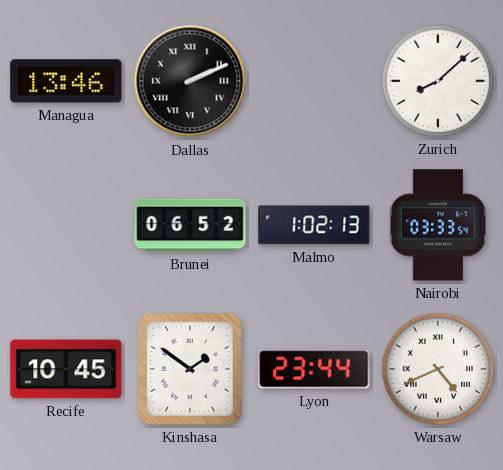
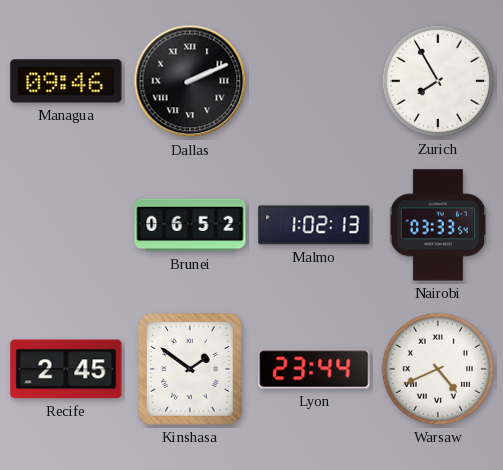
Managua: 13:46 -> 09:46
Zurich: 8:08 -> 7:55
Recife: 10:45 -> 2:45
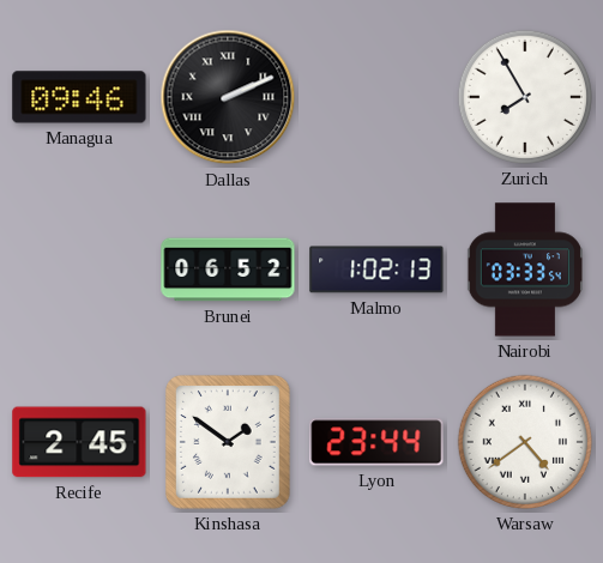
Warsaw: 4:41 -> 4:39
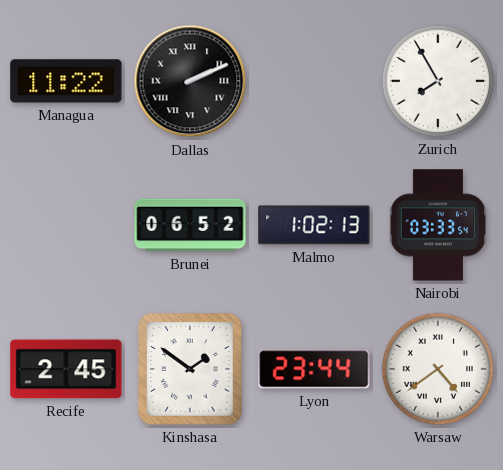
Managua: 09:46 -> 11:22
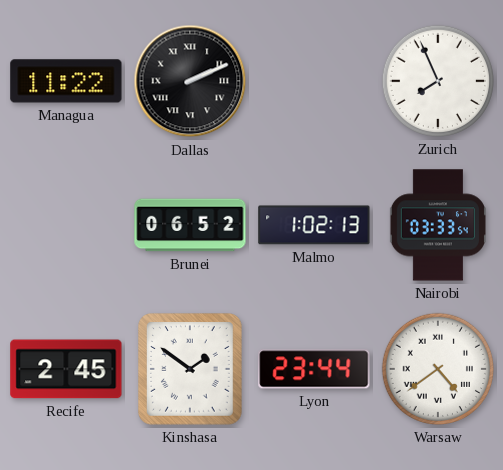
Zurich: 7:55 -> 7:56
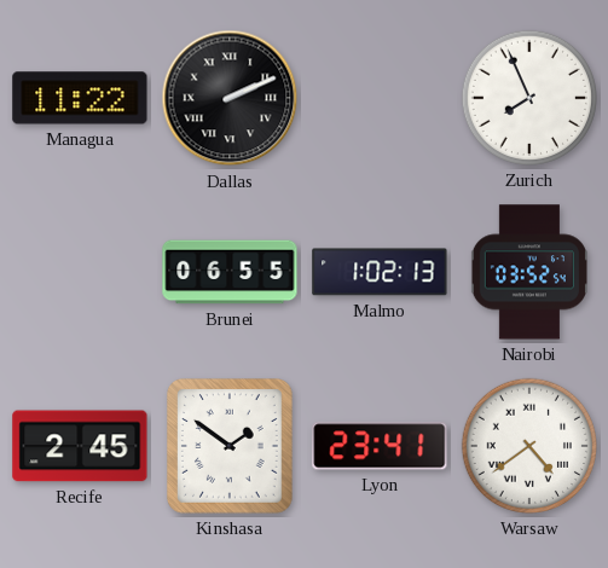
Brunei: 06:52 -> 06:55
Nairobi: 03:33 -> 03:52
Lyon: 23:44 -> 23:41
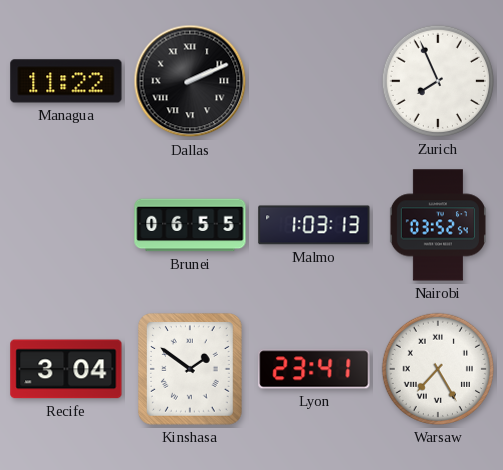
Malmo: 1:02 -> 1:03
Recife: 2:45 -> 3:04
Warsaw: 4:39 -> 7:25
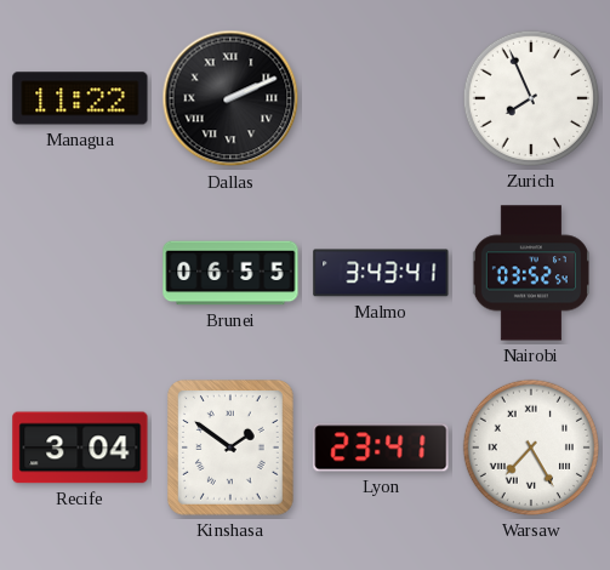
Malmo: 1:03 -> 3:43
